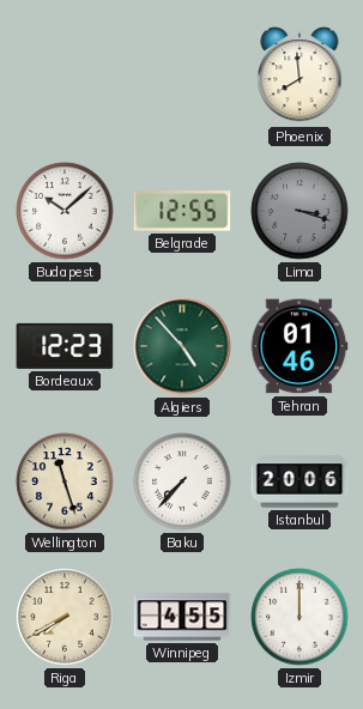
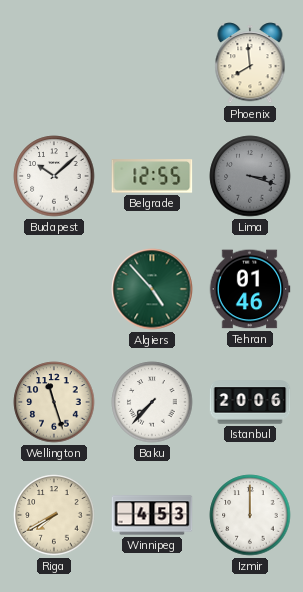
Bordeaux: 12:23 -> none
Winnipeg: 4:55 -> 4:53
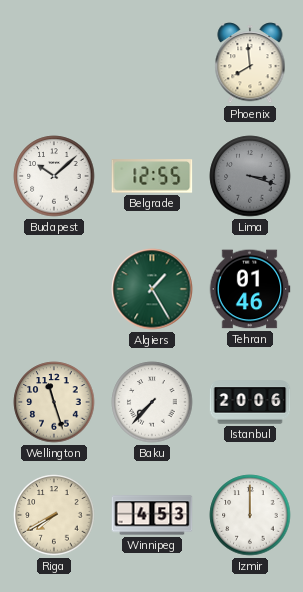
Algiers: 4:53 -> 1:25
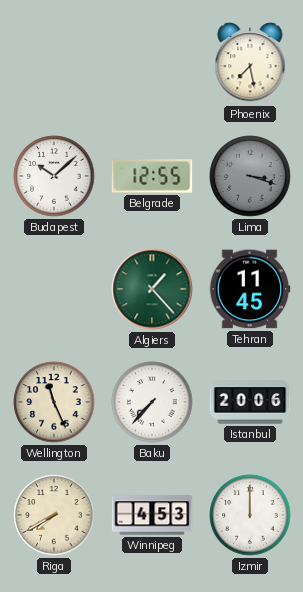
Phoenix: 7:59 -> 7:28
Algiers: 1:25 -> 1:23
Tehran: 01:46 -> 11:45
Wellington: 11:27 -> 11:26
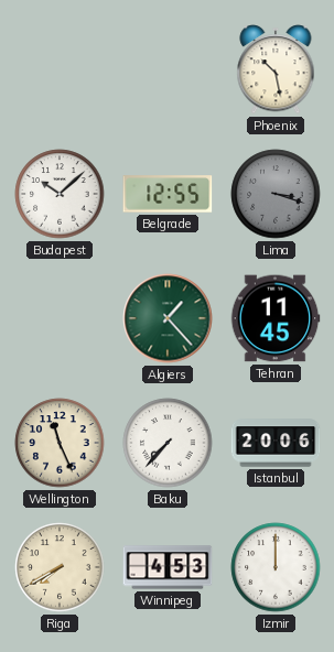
Phoenix: 7:28 -> 10:28
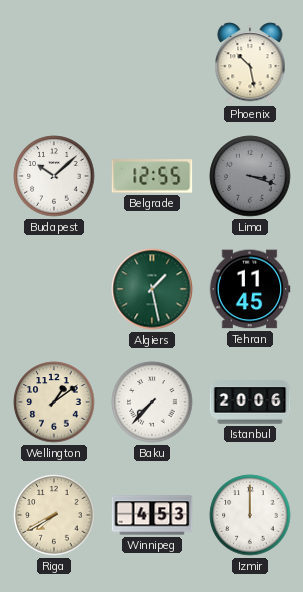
Algiers: 1:23 -> 1:28
Wellington: 11:26 -> 1:09
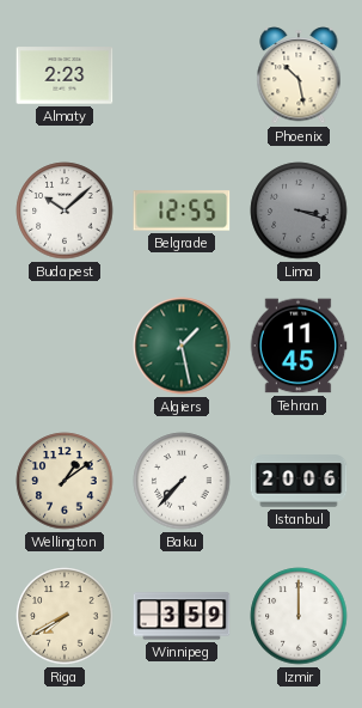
Almaty: none -> 2:23
Winnipeg: 4:53 -> 3:59
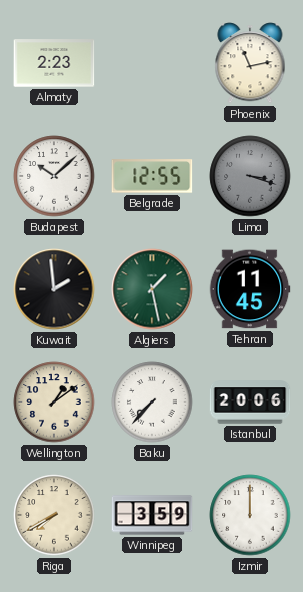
Phoenix: 10:28 -> 11:13
Kuwait: none -> 1:59
